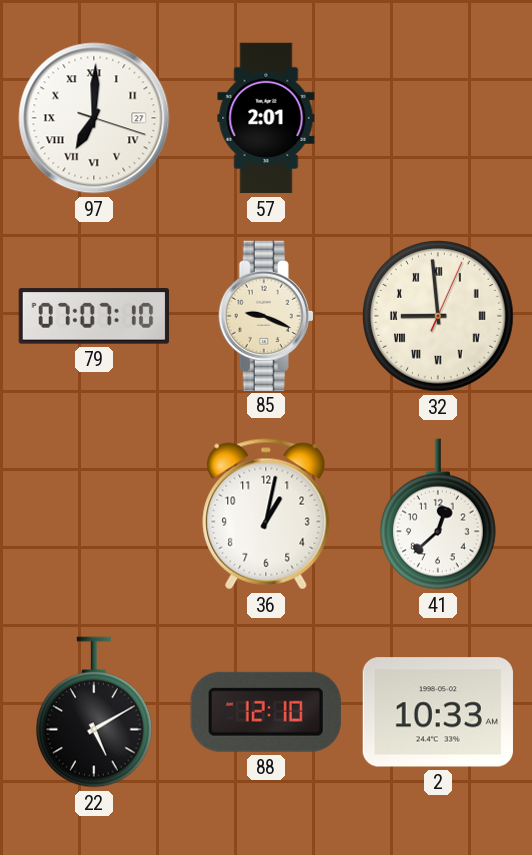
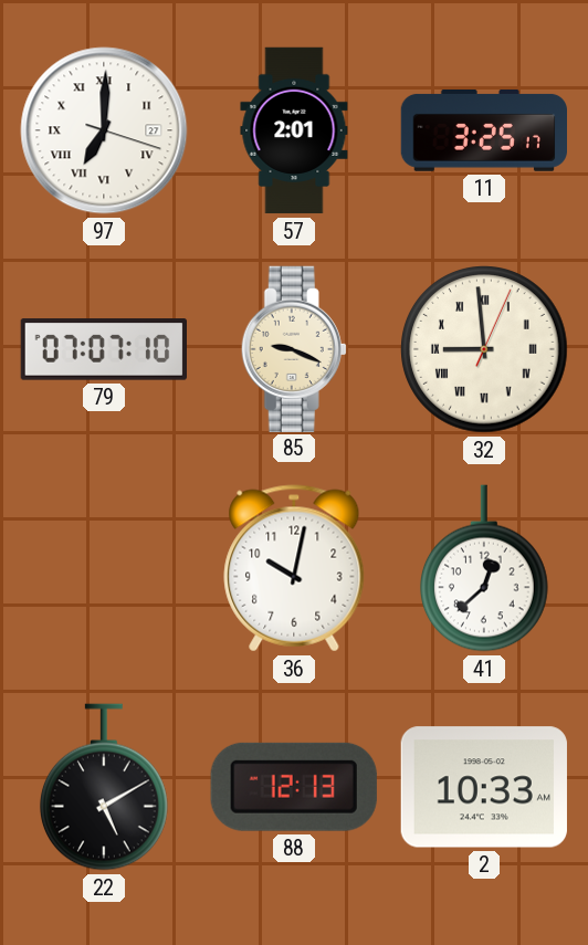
11: none -> 3:25
36: 1:02 -> 10:02
88: 12:10 -> 12:13
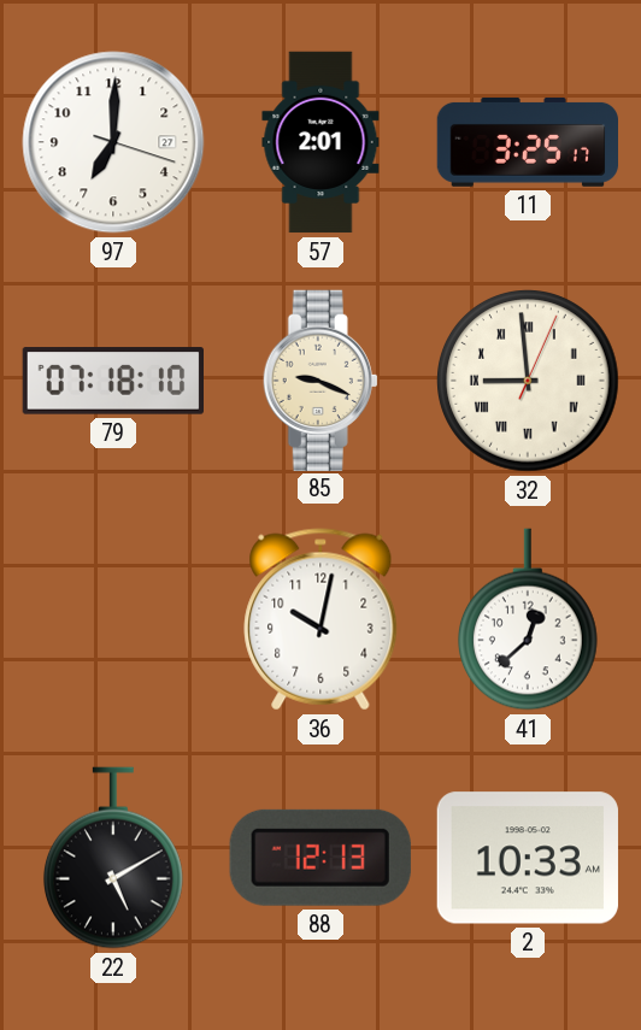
97 numerals: Roman -> Arabic
79: 07:07 -> 07:18
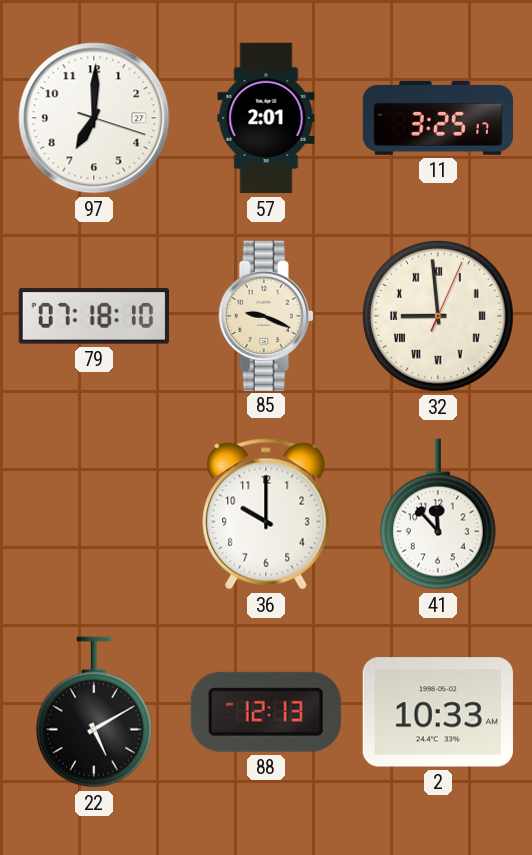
36: 10:02 -> 10:00
41: 12:38 -> 11:53
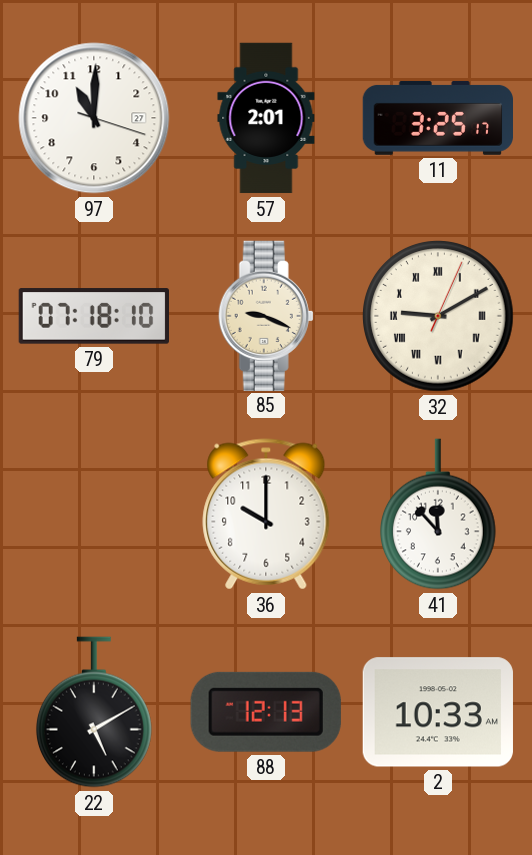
97: 7:00 -> 11:00
32: 8:59 -> 9:10
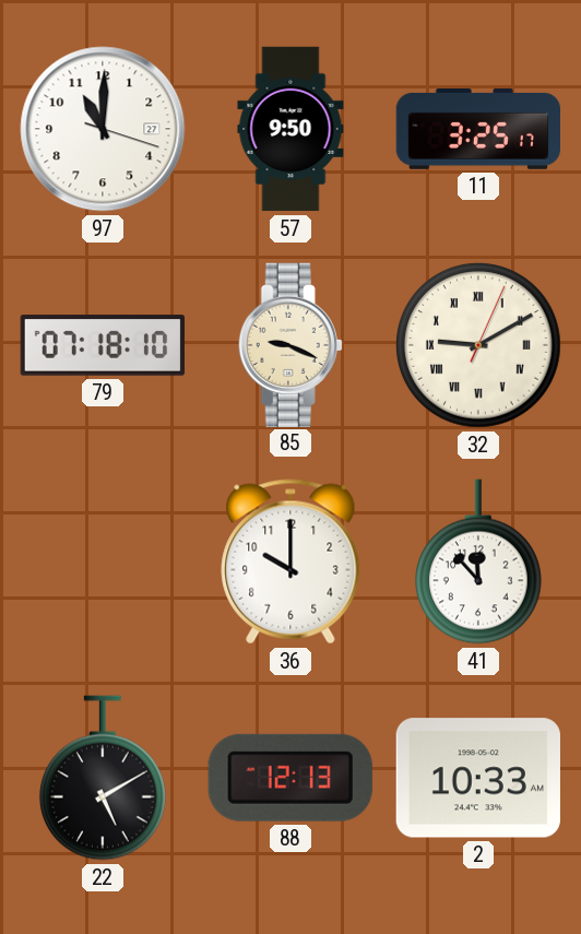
57: 2:01 -> 9:50
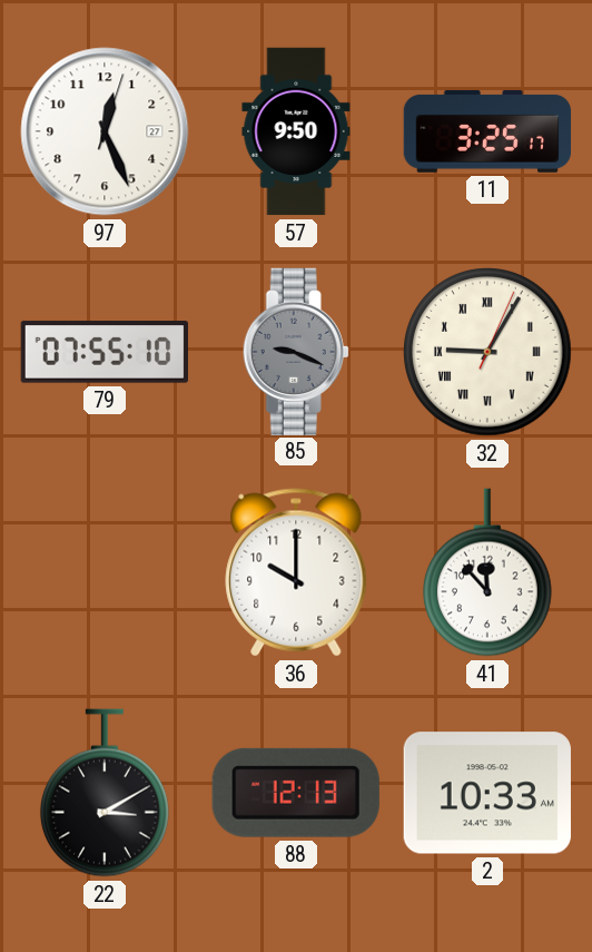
97: 11:00 -> 12:26
79: 07:18 -> 07:55
85 dial: cream -> grey
32: 9:10 -> 9:05
22: 5:10 -> 3:10
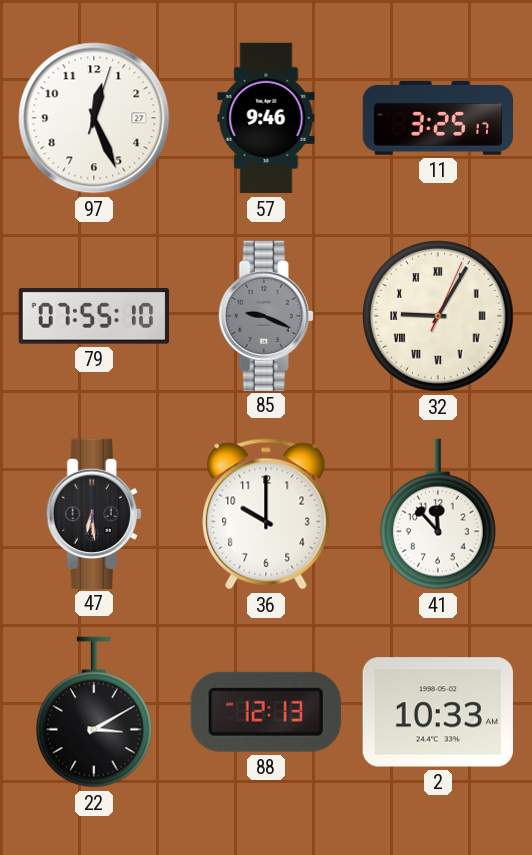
57: 9:50 -> 9:46
47: none -> 6:29
